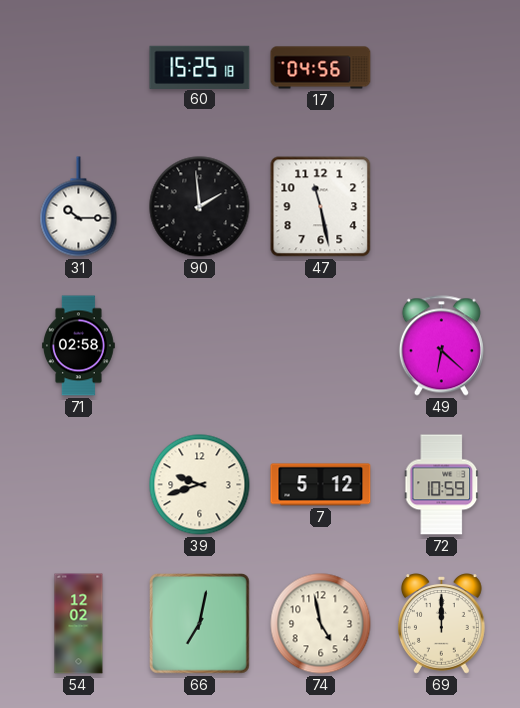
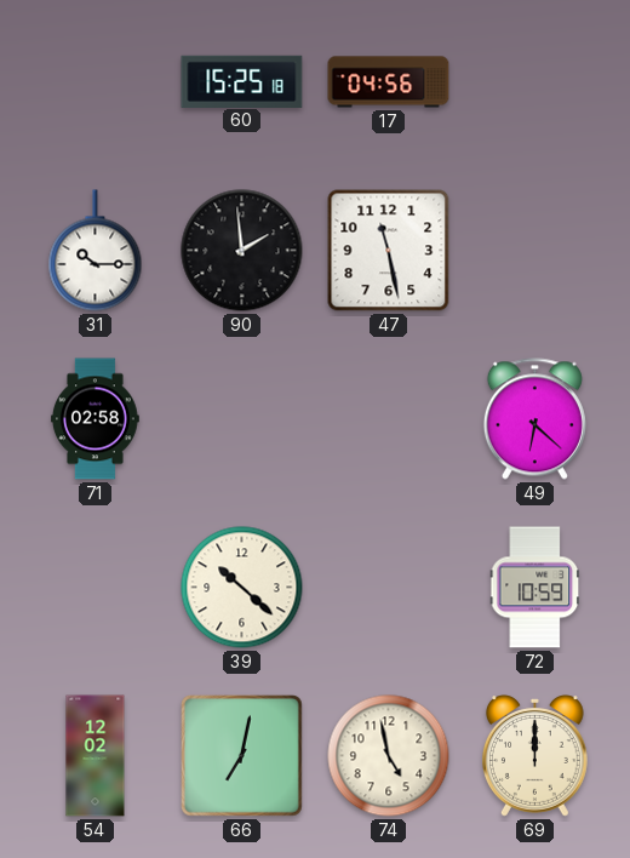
39: 9:42 -> 10:22
7: 5:12 -> none
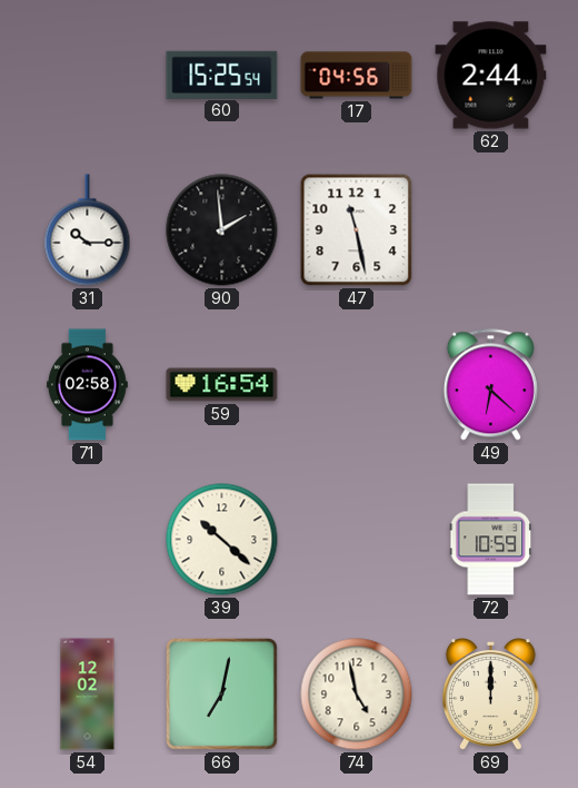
60: 15:25:18 -> 15:25:54
62: none -> 2:44
59: none -> 16:54
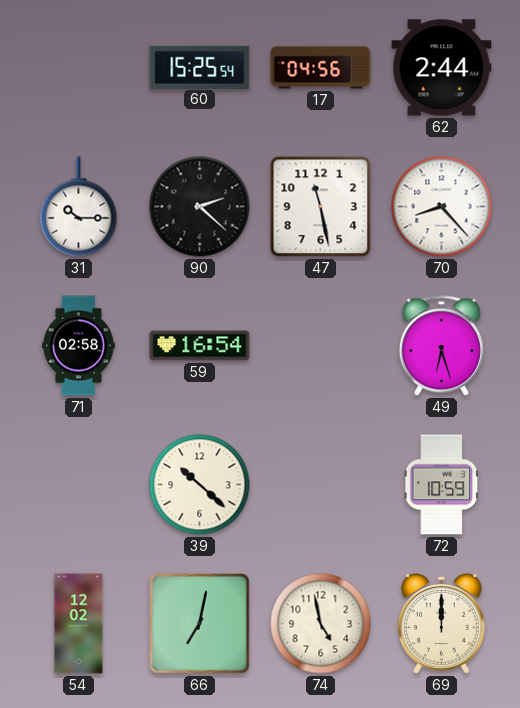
90: 1:59 -> 2:22
70: none -> 8:23
49: 6:22 -> 6:27
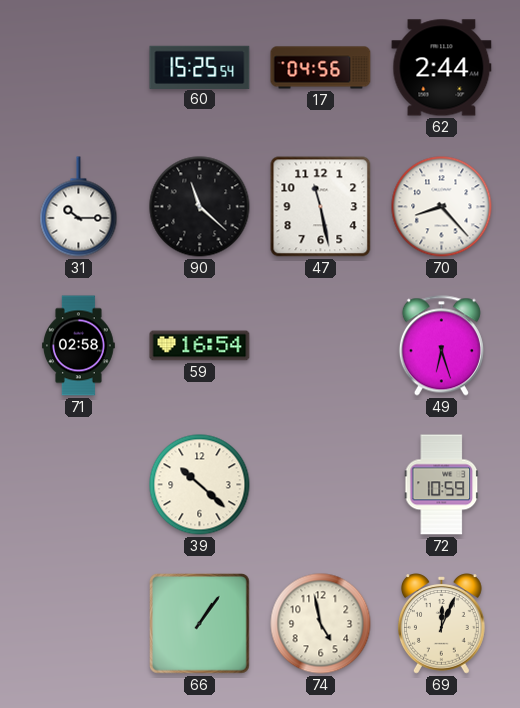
90: 2:22 -> 11:22
54: 12:02 -> none
66: 7:02 -> 1:06
69: 12:00 -> 12:04
